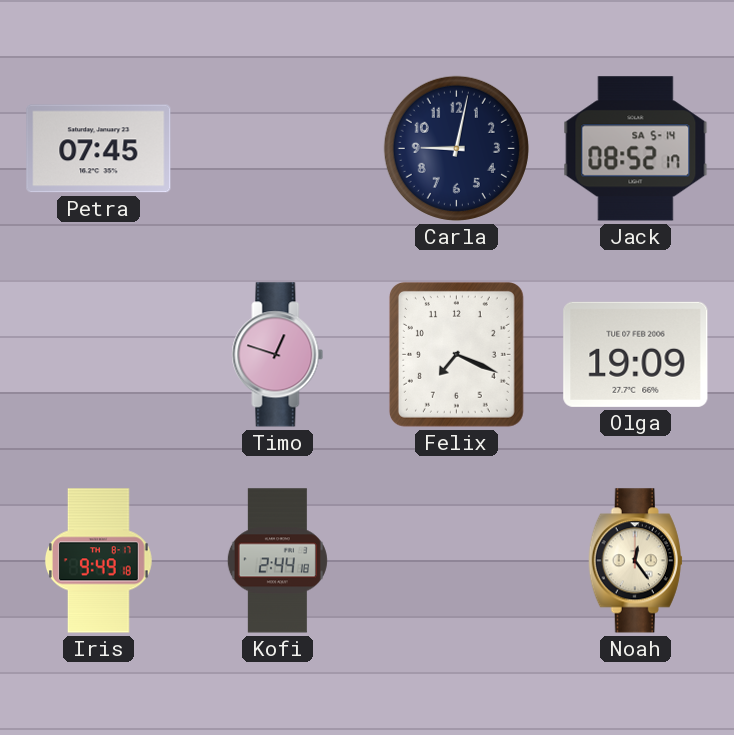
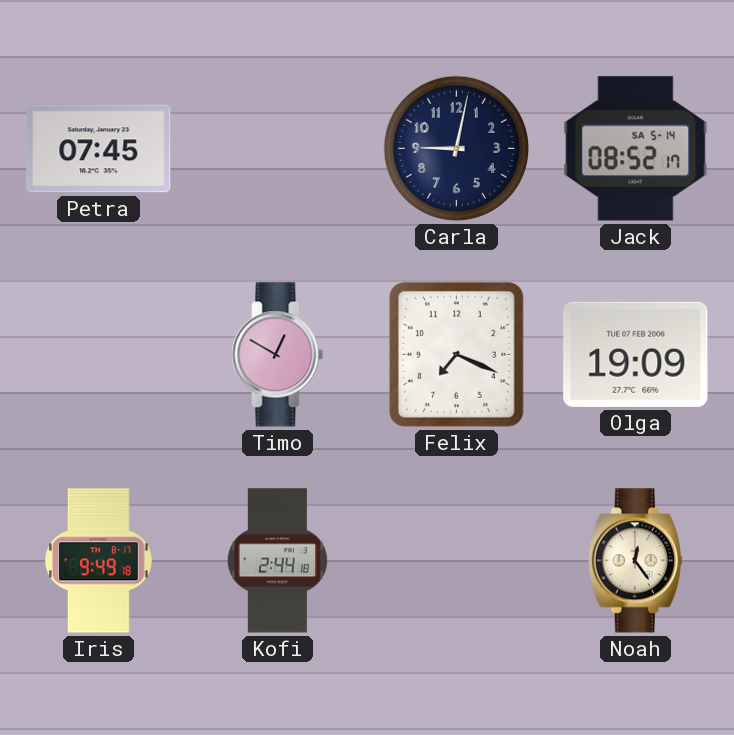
Timo: 12:48 -> 12:50
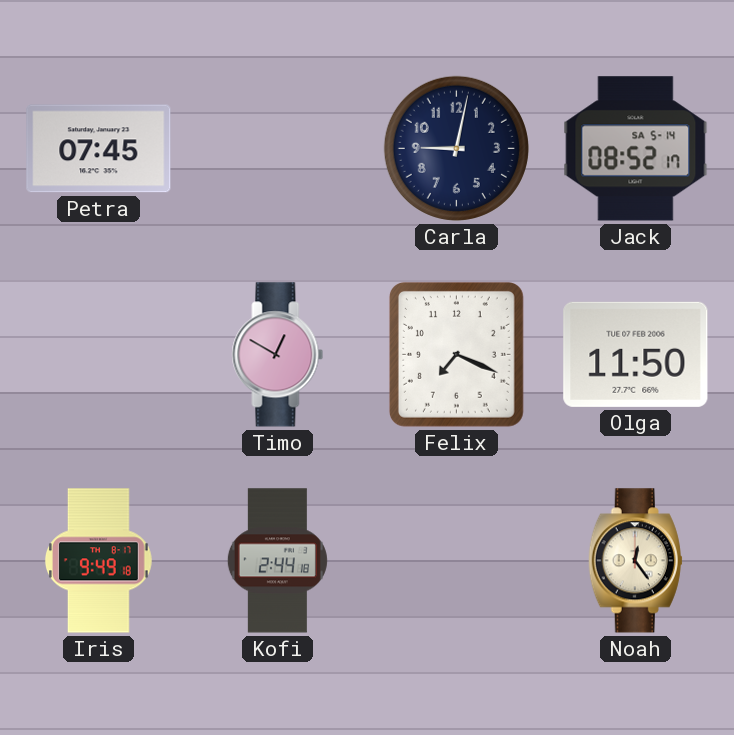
Olga: 19:09 -> 11:50
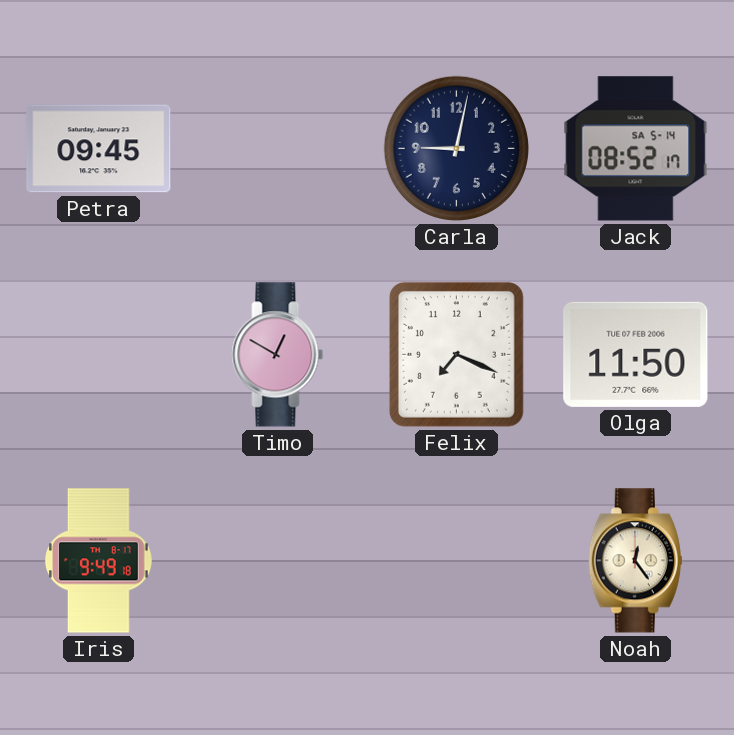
Petra: 07:45 -> 09:45
Kofi: 2:44 -> none
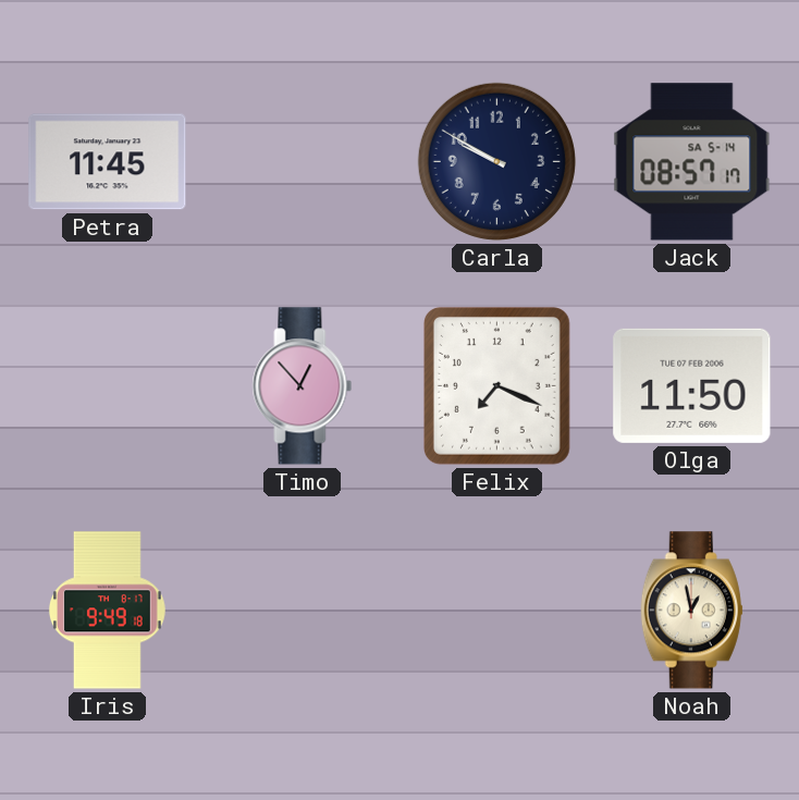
Petra: 09:45 -> 11:45
Carla: 9:02 -> 9:50
Jack: 08:52 -> 08:57
Timo: 12:50 -> 12:53
Noah: 12:24 -> 12:58
